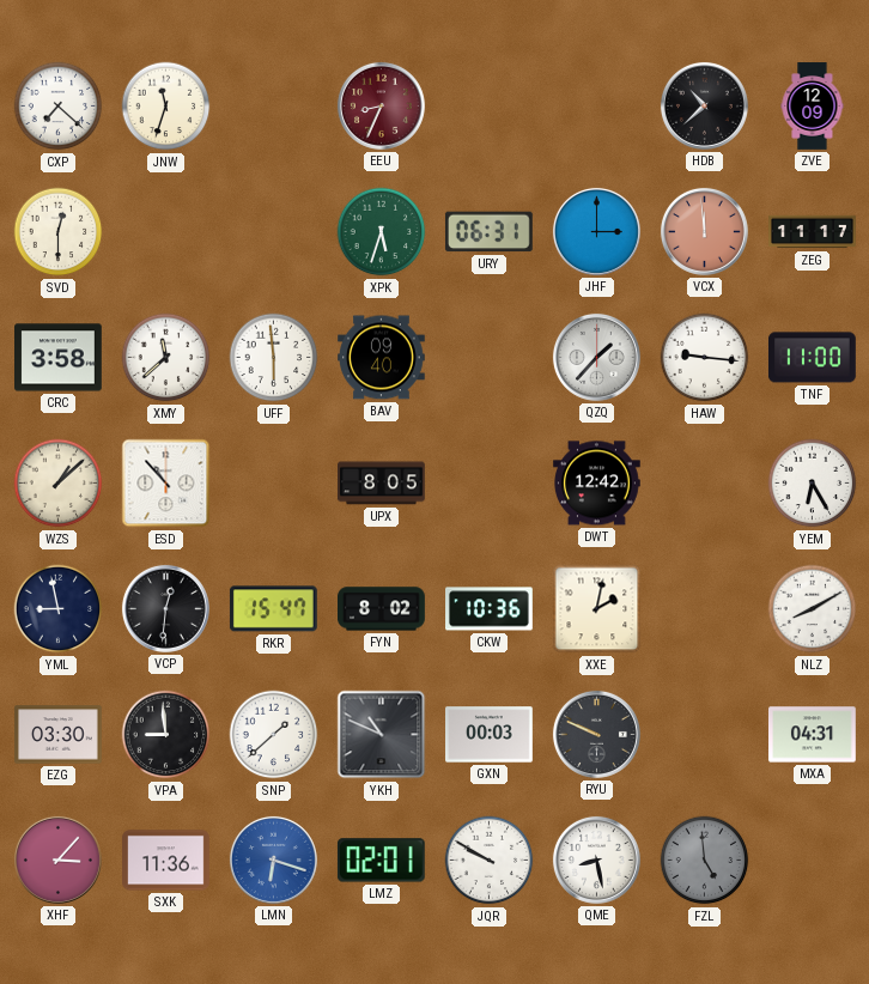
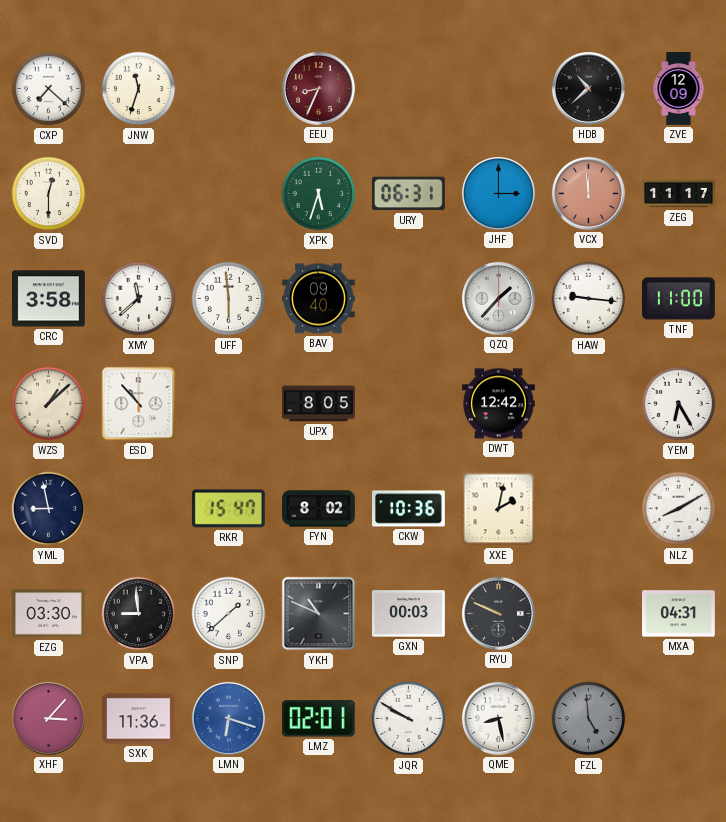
VCP: 12:31 -> none
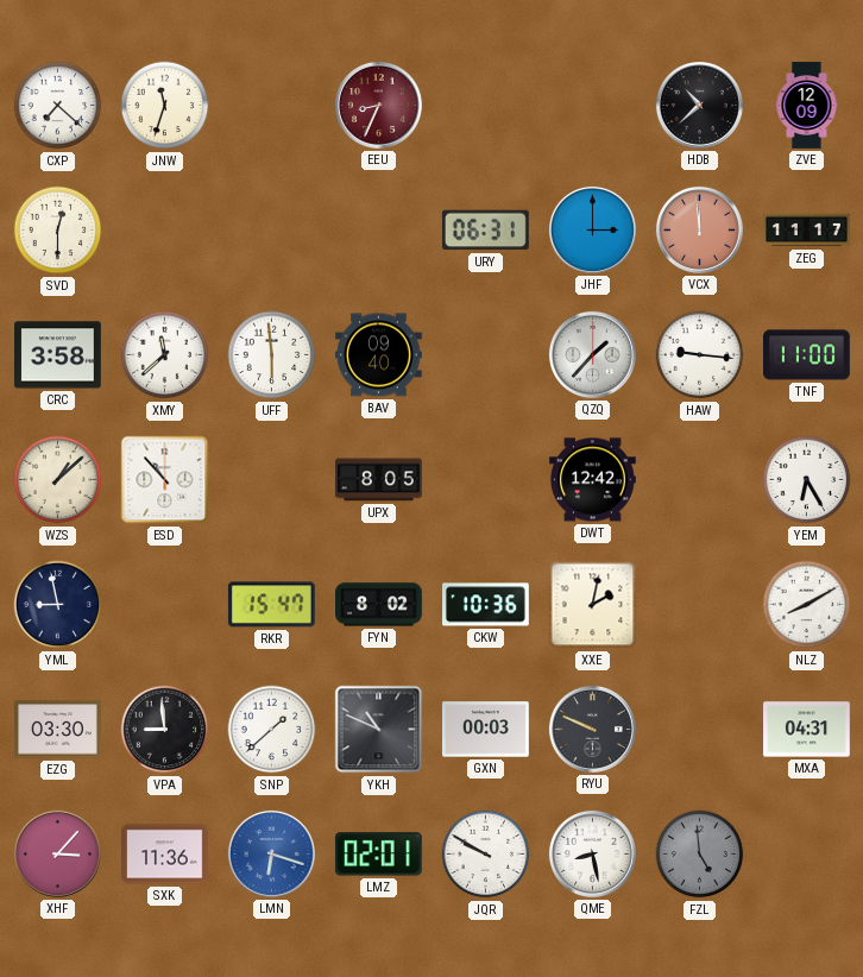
XPK: 5:33 -> none
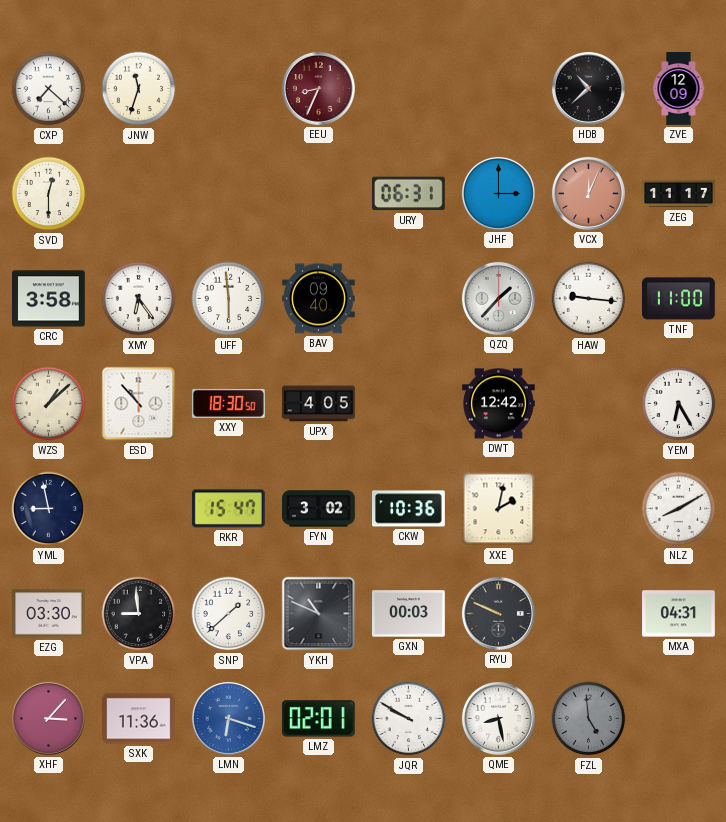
VCX: 11:59 -> 12:04
XMY: 11:38 -> 6:24
XXY: none -> 18:30
UPX: 8:05 -> 4:05
FYN: 8:02 -> 3:02
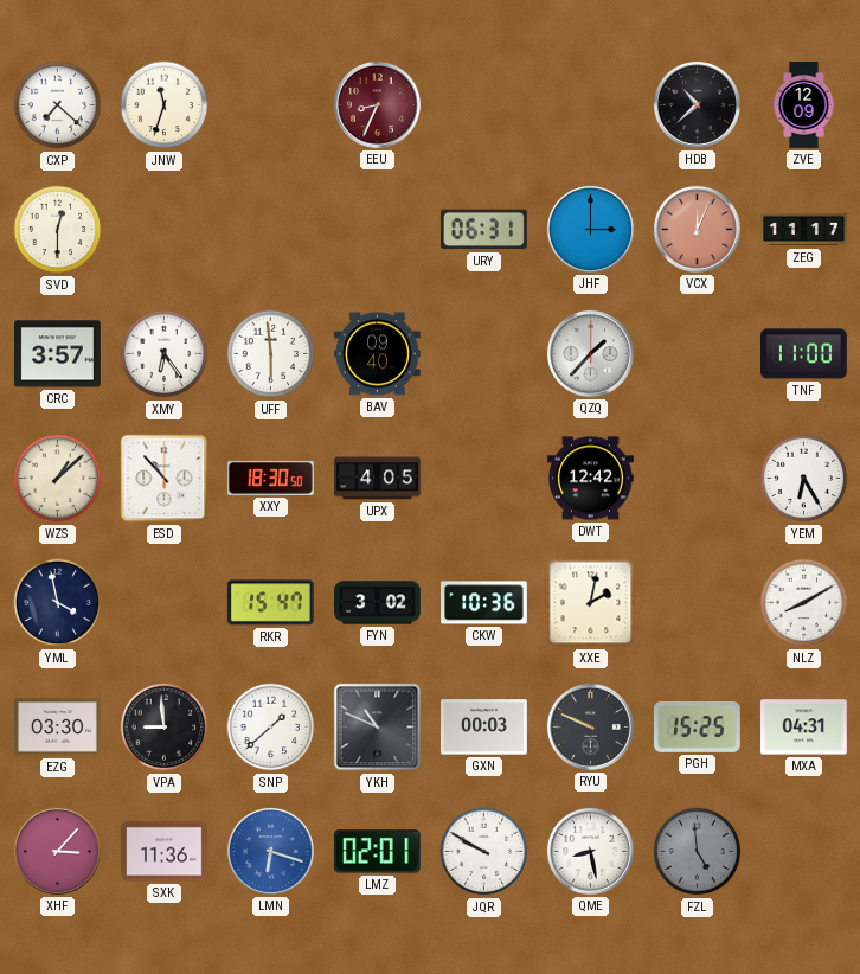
CRC: 3:58 -> 3:57
HAW: 9:16 -> none
YML: 8:58 -> 3:58
PGH: none -> 15:25
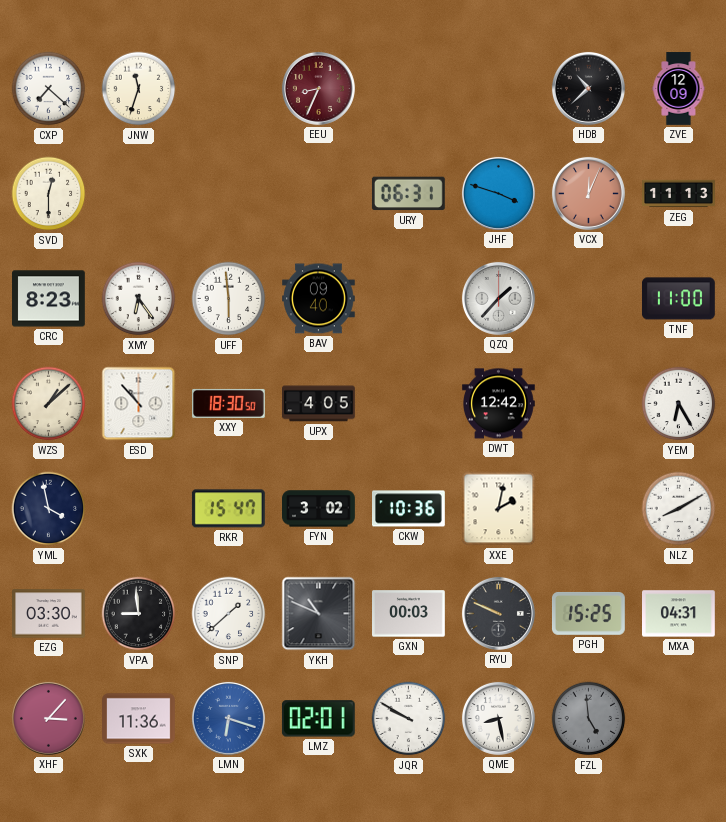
JHF: 3:00 -> 3:48
ZEG: 11:17 -> 11:13
CRC: 3:57 -> 8:23
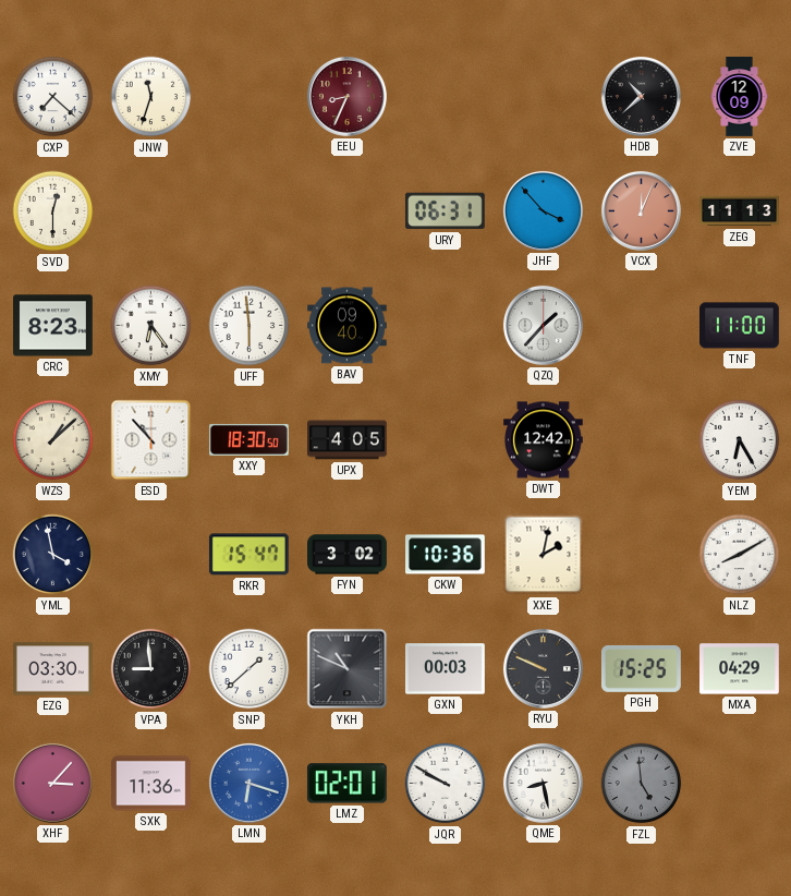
JHF: 3:48 -> 3:53
MXA: 04:31 -> 04:29
